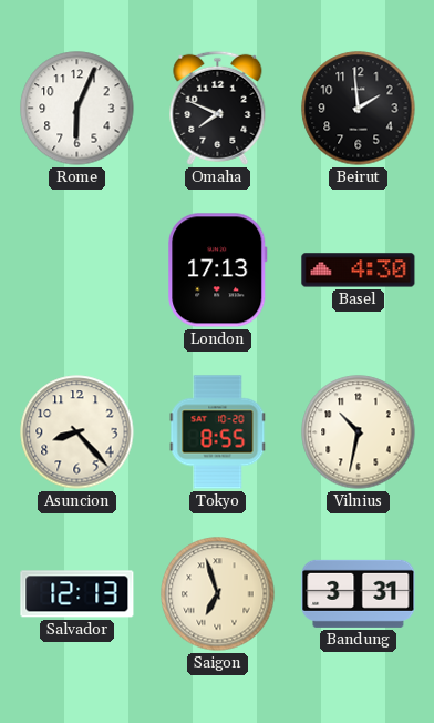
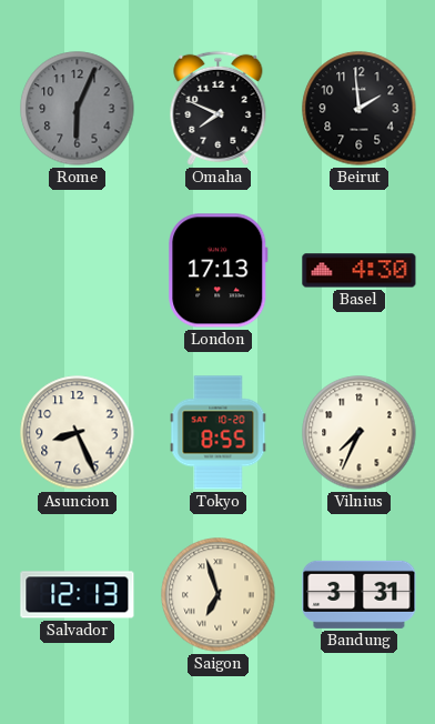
Rome dial: white -> grey
Asuncion: 8:23 -> 8:26
Vilnius: 10:32 -> 7:34
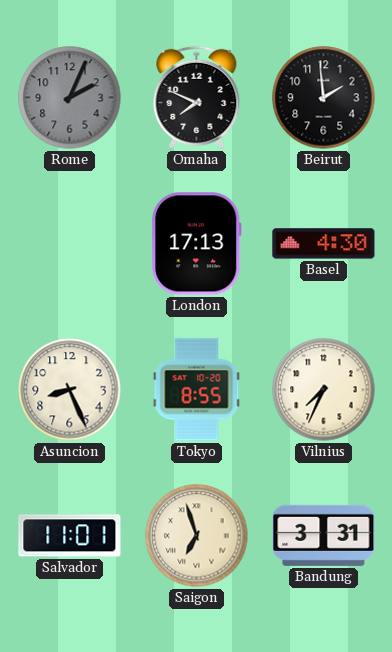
Rome: 6:04 -> 2:04
Salvador: 12:13 -> 11:01
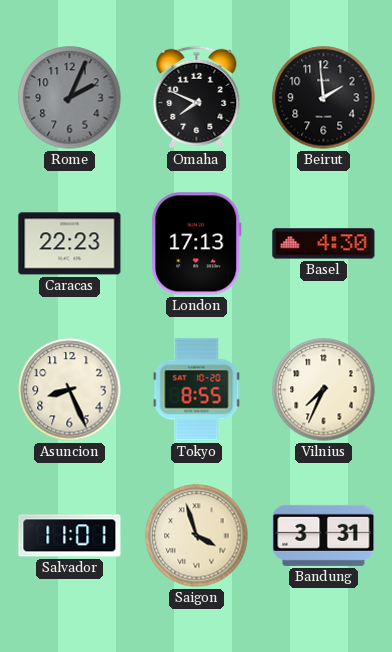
Caracas: none -> 22:23
Saigon: 6:57 -> 3:57
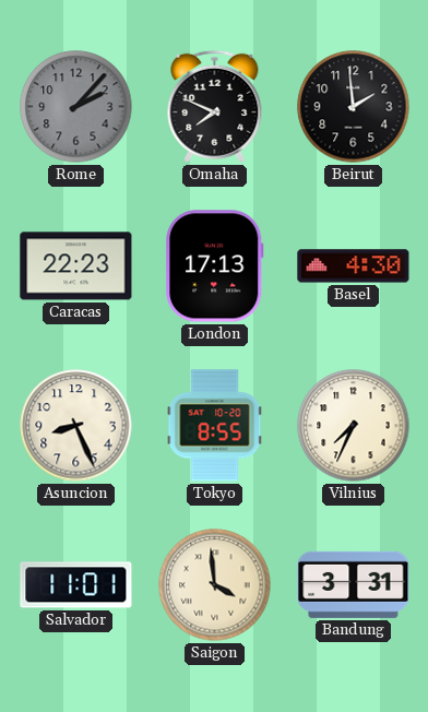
Rome: 2:04 -> 2:07
Saigon: 3:57 -> 3:59
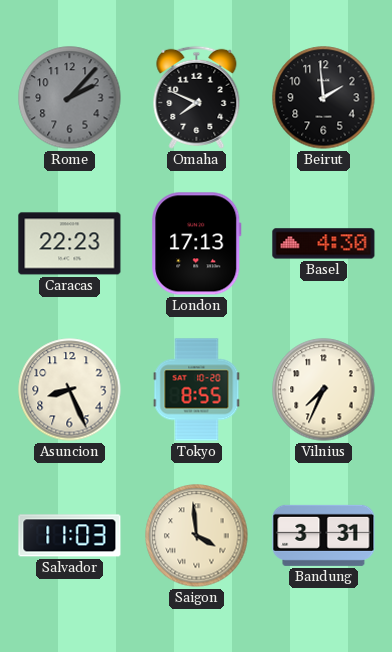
Salvador: 11:01 -> 11:03
